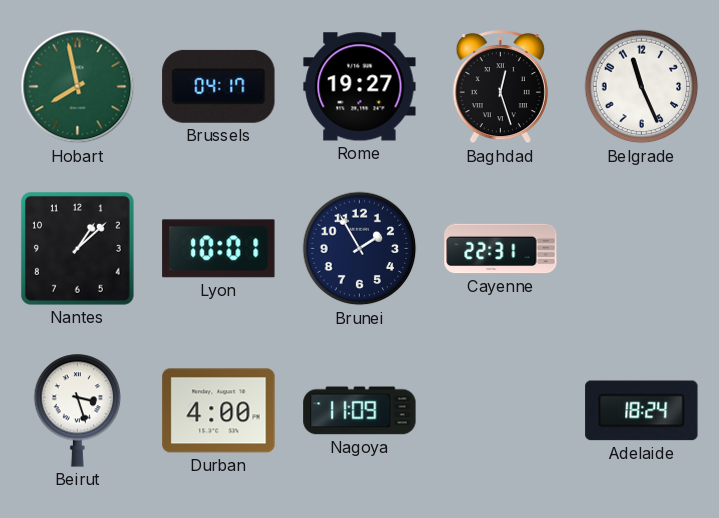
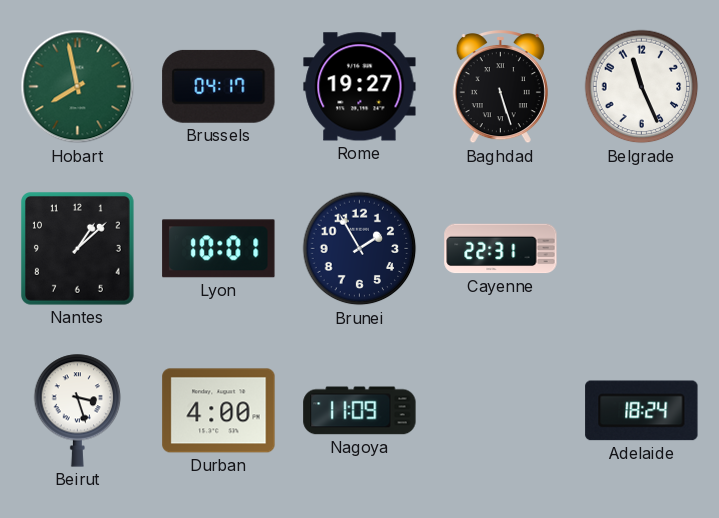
Baghdad: 12:27 -> 5:27
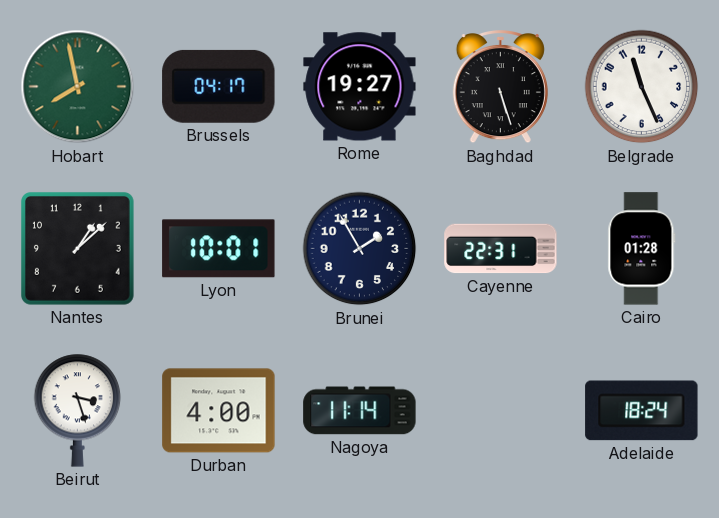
Cairo: none -> 01:28
Nagoya: 11:09 -> 11:14
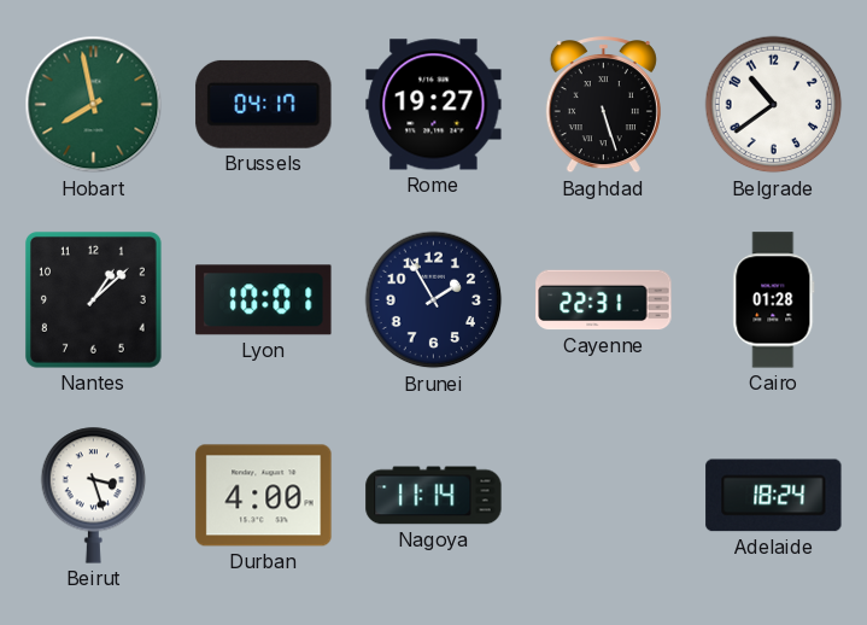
Belgrade: 11:26 -> 10:39
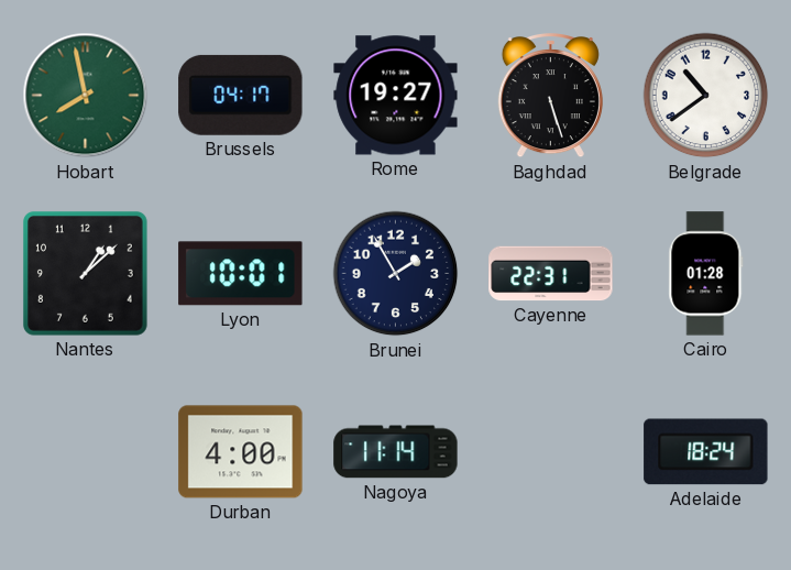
Beirut: 3:27 -> none
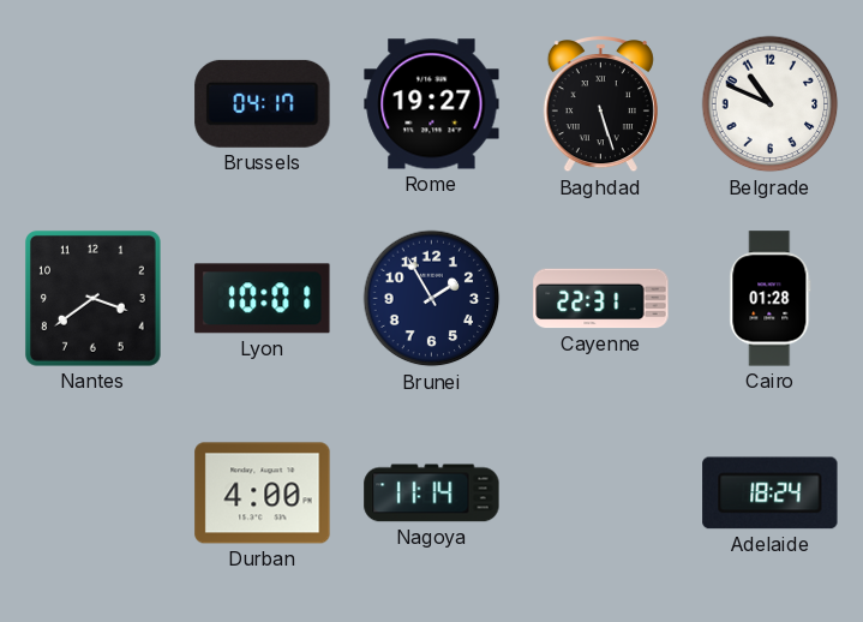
Hobart: 7:58 -> none
Belgrade: 10:39 -> 10:49
Nantes: 1:08 -> 3:39
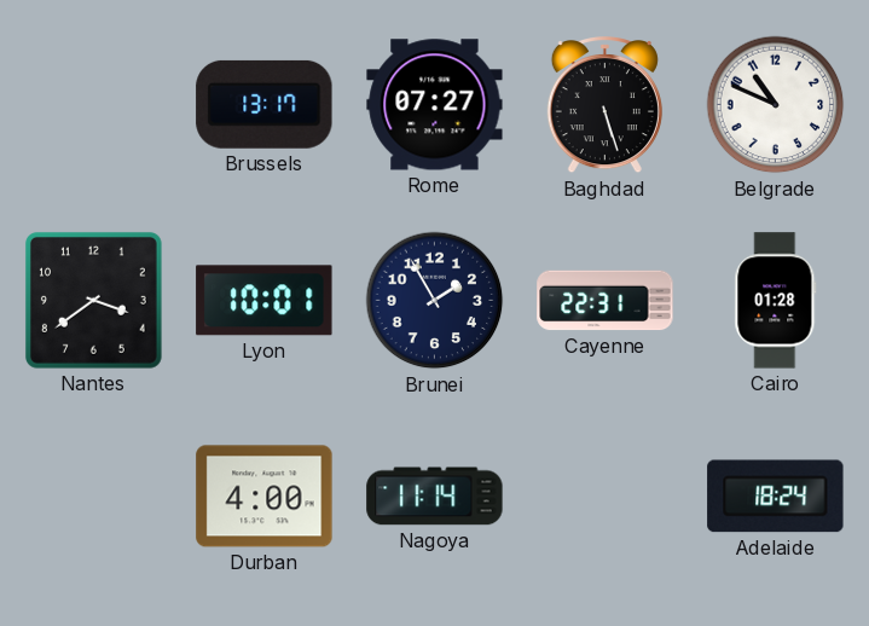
Brussels: 04:17 -> 13:17
Rome: 19:27 -> 07:27
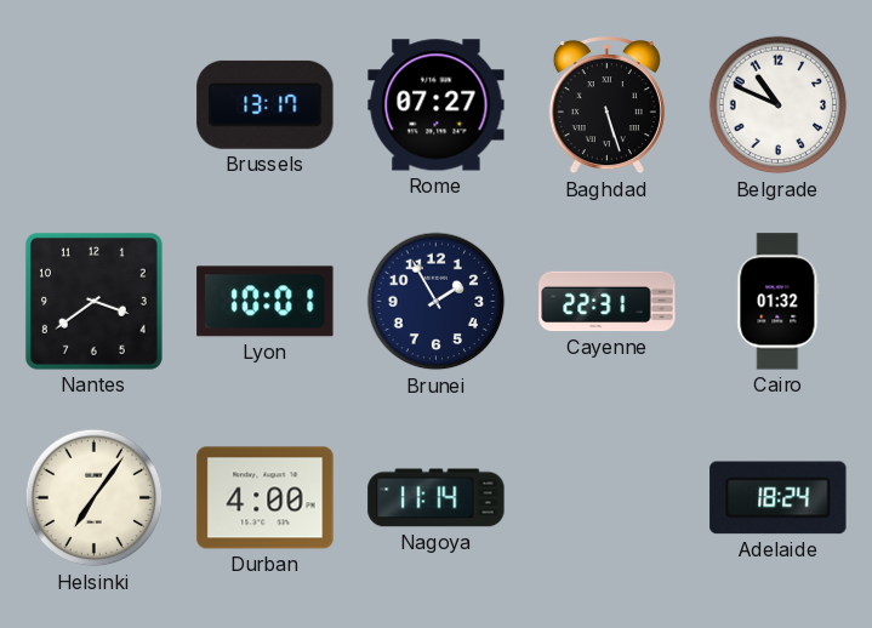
Cairo: 01:28 -> 01:32
Helsinki: none -> 7:06
